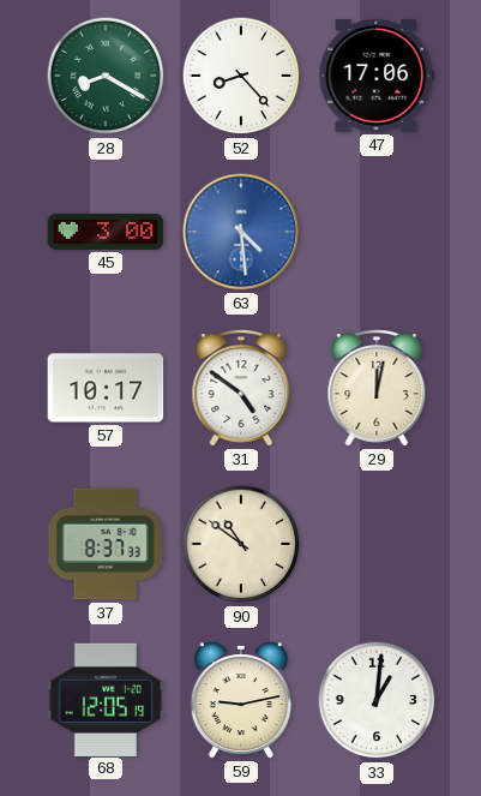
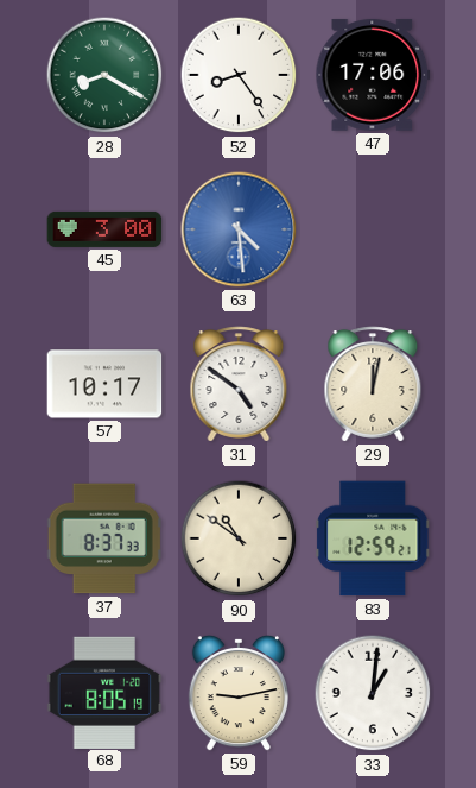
52: 8:23 -> 8:24
83: none -> 12:59
68: 12:05 -> 8:05
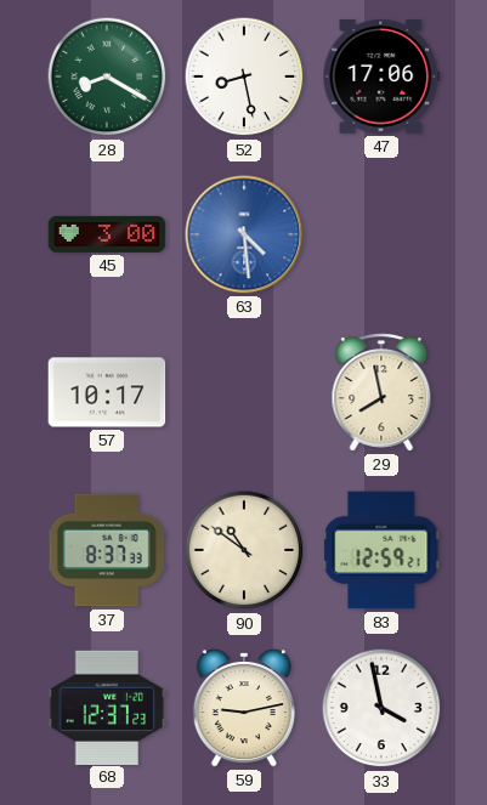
52: 8:24 -> 8:28
31: 4:51 -> none
29: 12:02 -> 7:58
68: 8:05 -> 12:37
33: 1:01 -> 3:58
